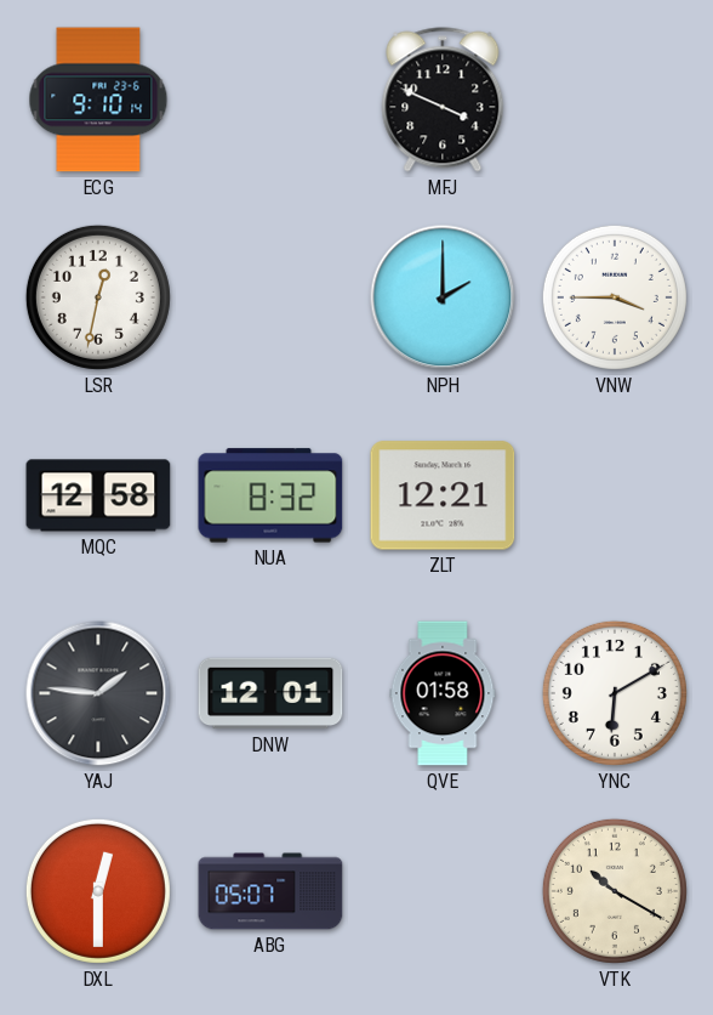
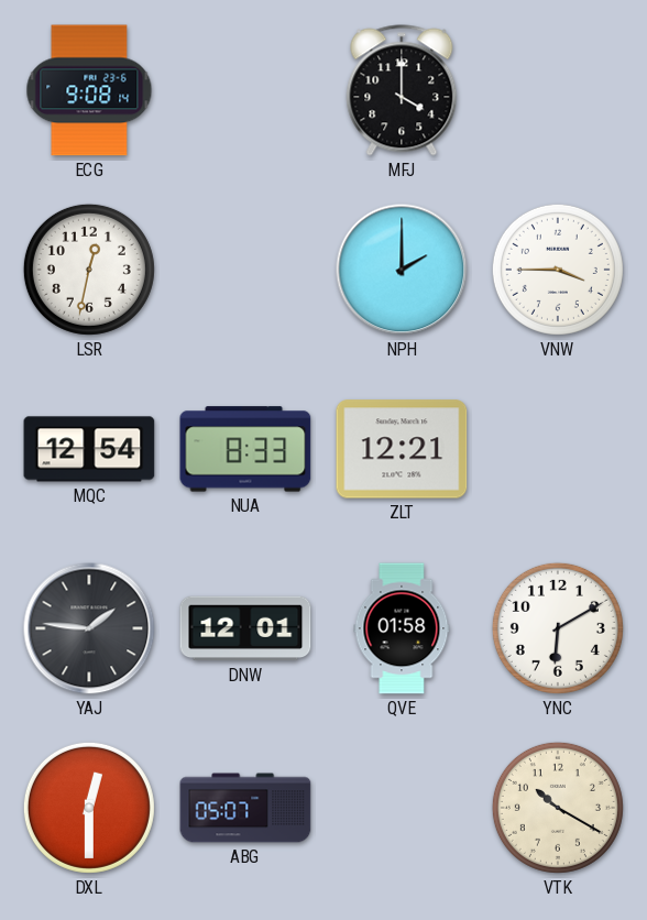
ECG: 9:10 -> 9:08
MFJ: 3:49 -> 4:00
MQC: 12:58 -> 12:54
NUA: 8:32 -> 8:33
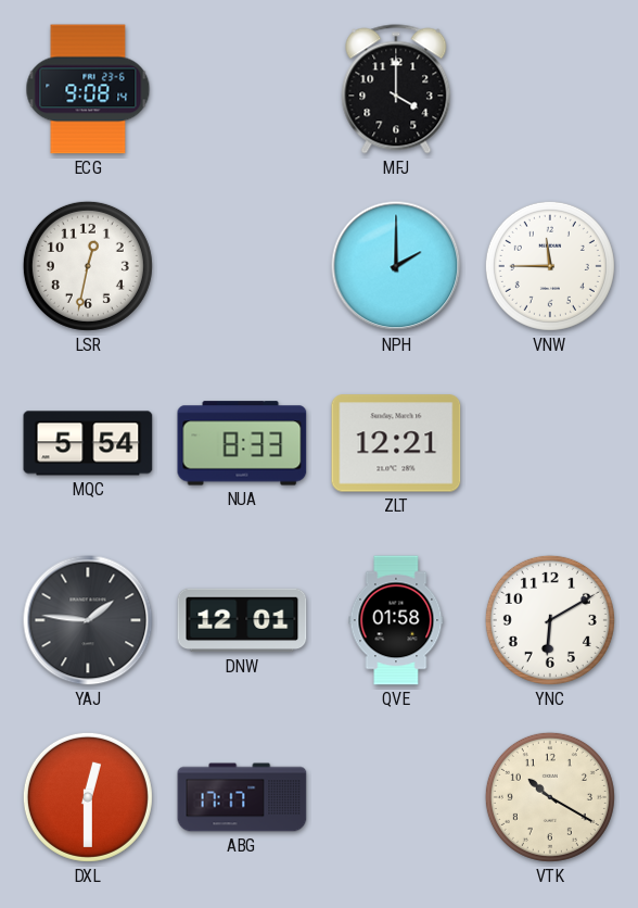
VNW: 3:45 -> 11:45
MQC: 12:54 -> 5:54
ABG: 05:07 -> 17:17
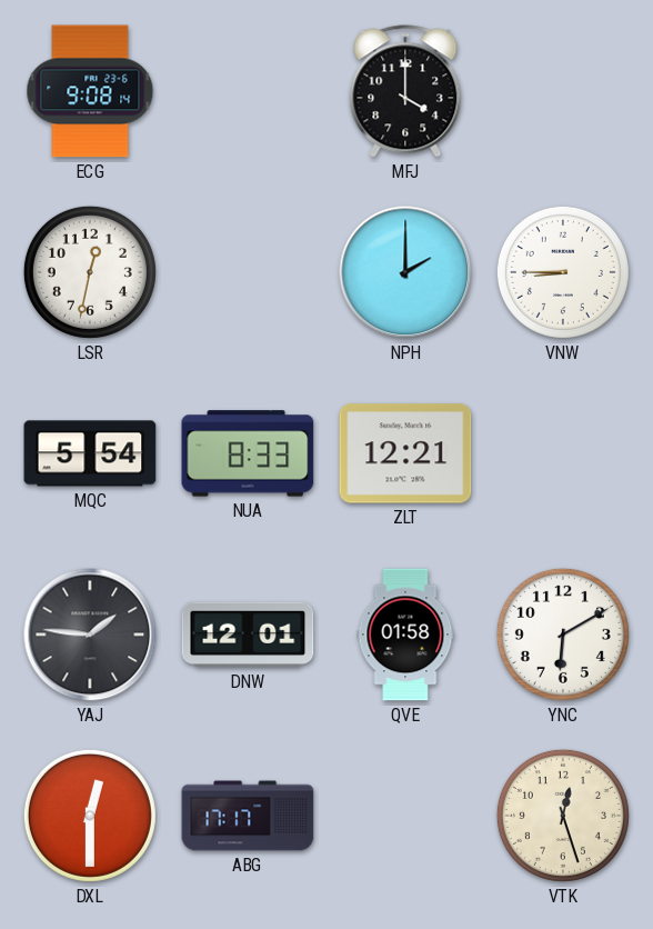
VNW: 11:45 -> 8:45
VTK: 10:20 -> 12:27
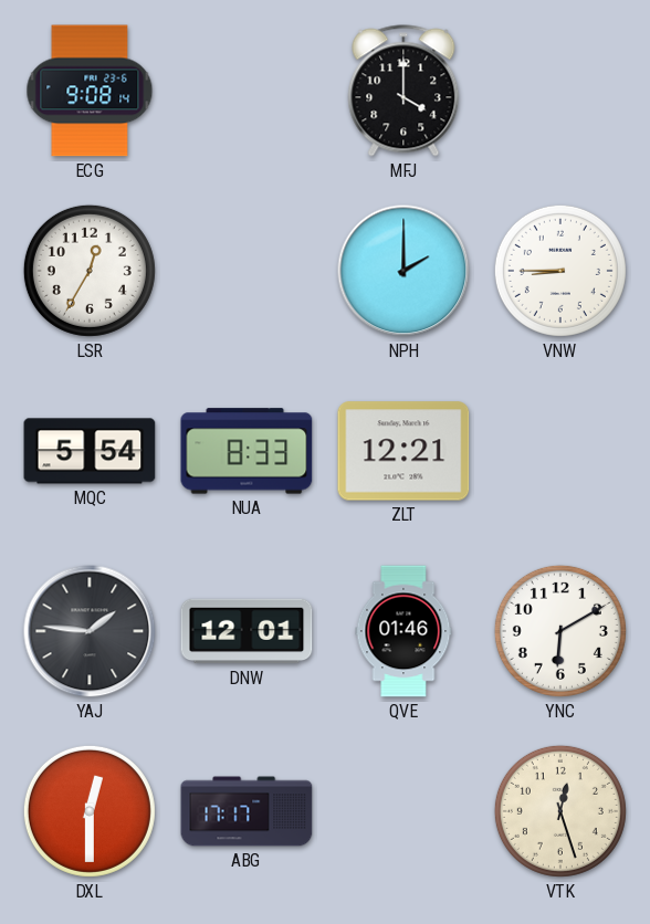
LSR: 12:32 -> 12:35
QVE: 01:58 -> 01:46
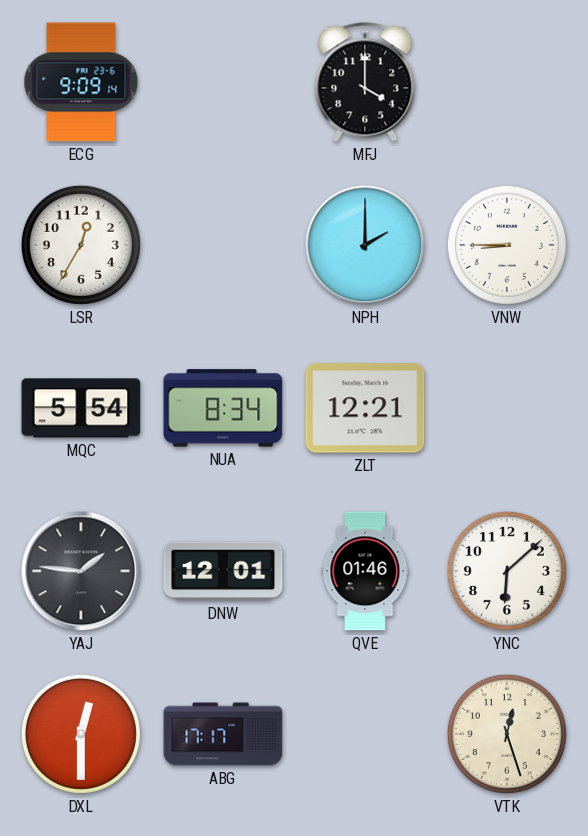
ECG: 9:08 -> 9:09
NUA: 8:33 -> 8:34
YNC: 6:10 -> 6:08
